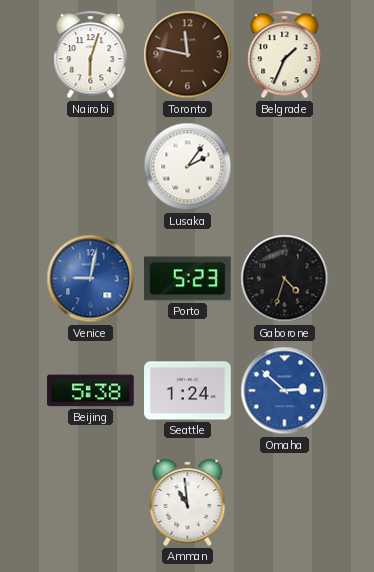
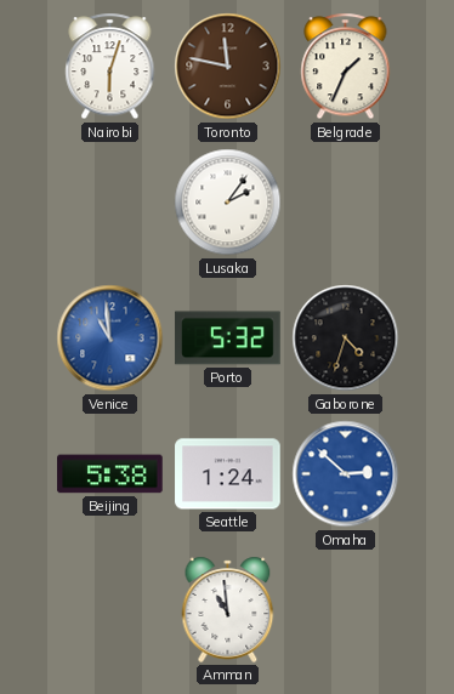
Venice: 9:02 -> 10:59
Porto: 5:23 -> 5:32
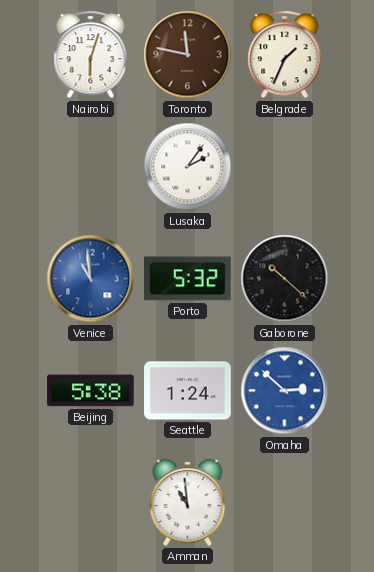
Gaborone: 4:33 -> 10:22
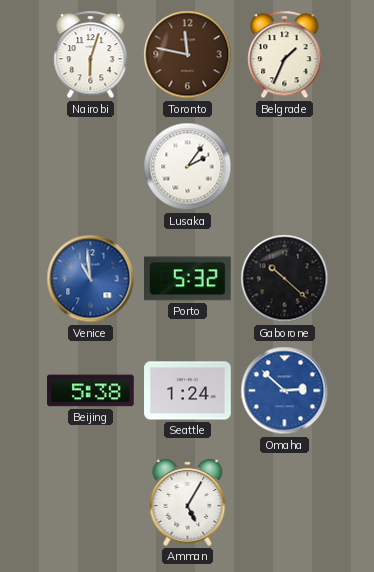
Amman: 10:59 -> 5:05
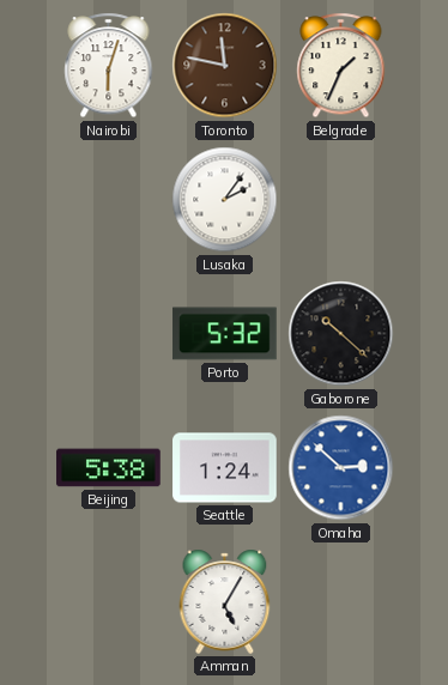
Venice: 10:59 -> none
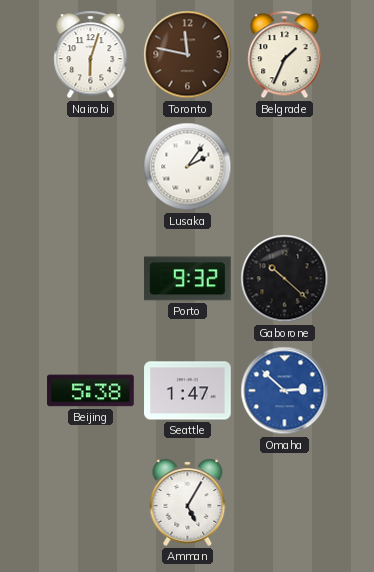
Porto: 5:32 -> 9:32
Seattle: 1:24 -> 1:47
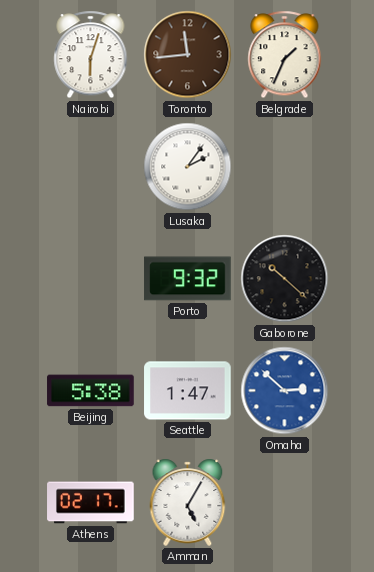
Toronto: 11:47 -> 11:44
Athens: none -> 02:17
